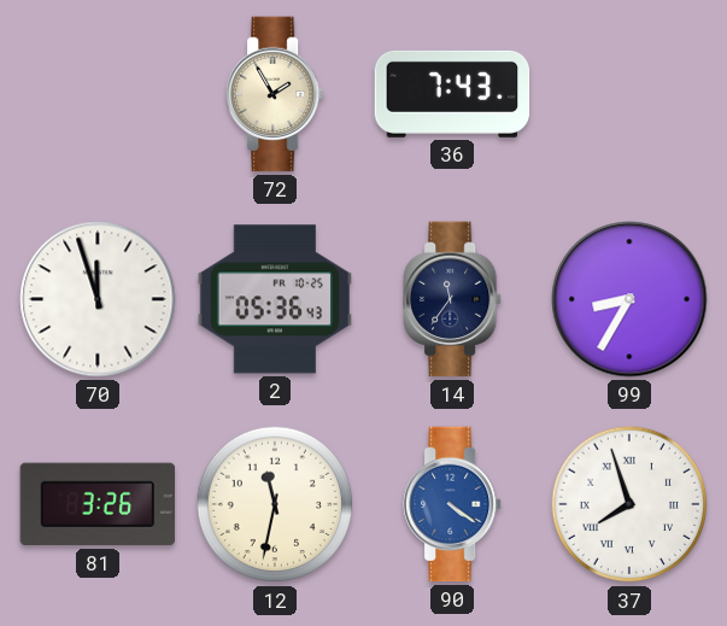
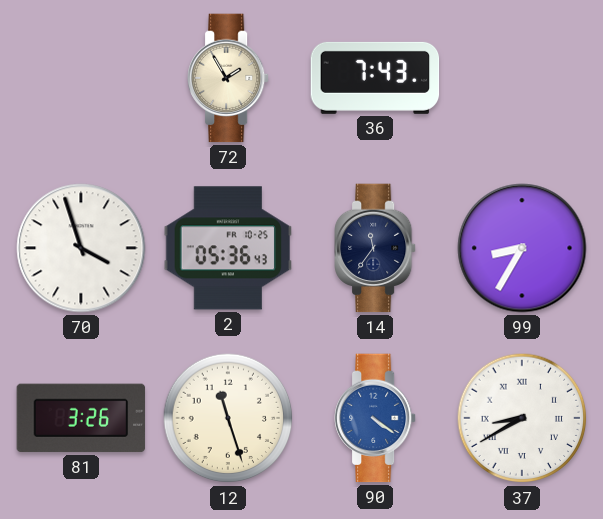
70: 11:57 -> 3:57
12: 11:32 -> 11:27
37: 7:57 -> 8:40
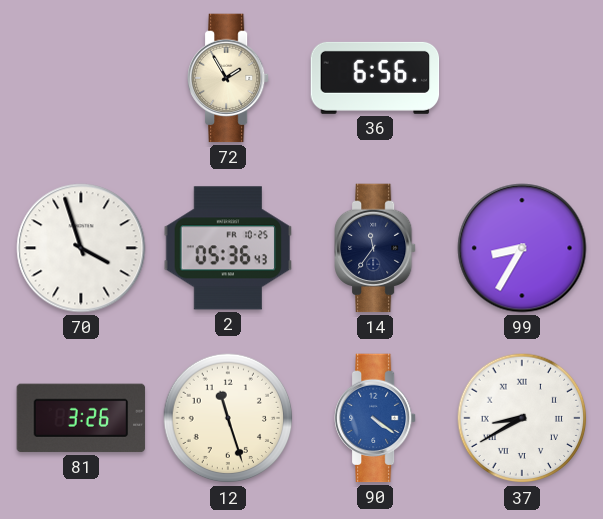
36: 7:43 -> 6:56
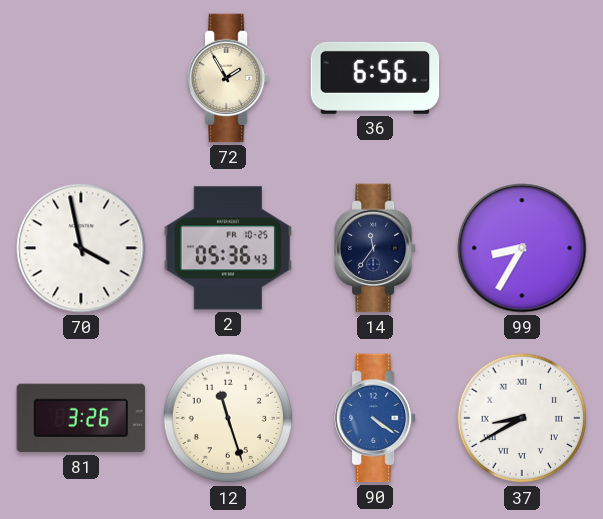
70: 3:57 -> 3:58
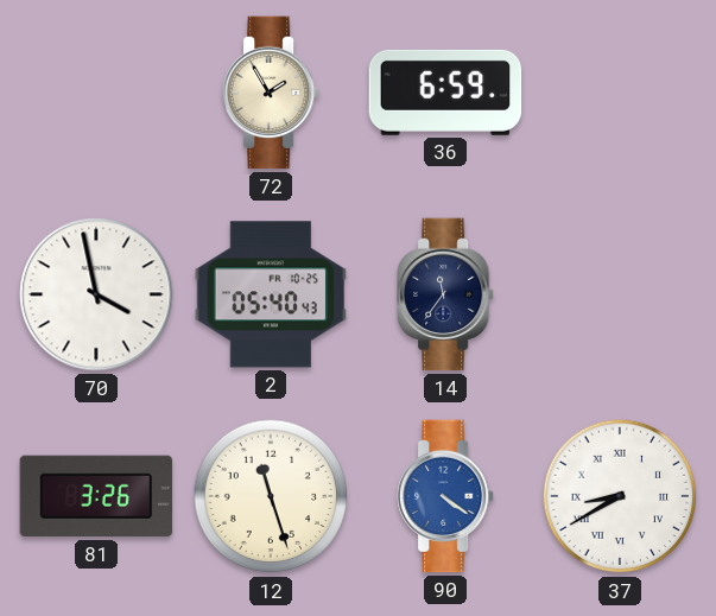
36: 6:56 -> 6:59
2: 05:36 -> 05:40
99: 8:35 -> none
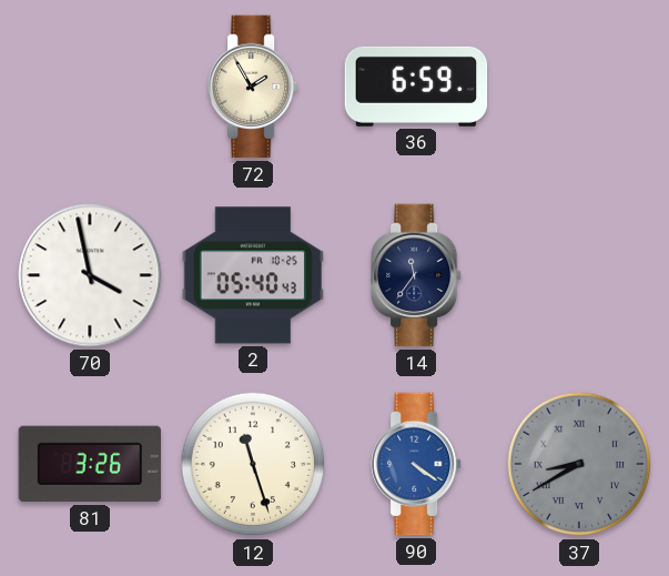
37 dial: white -> grey
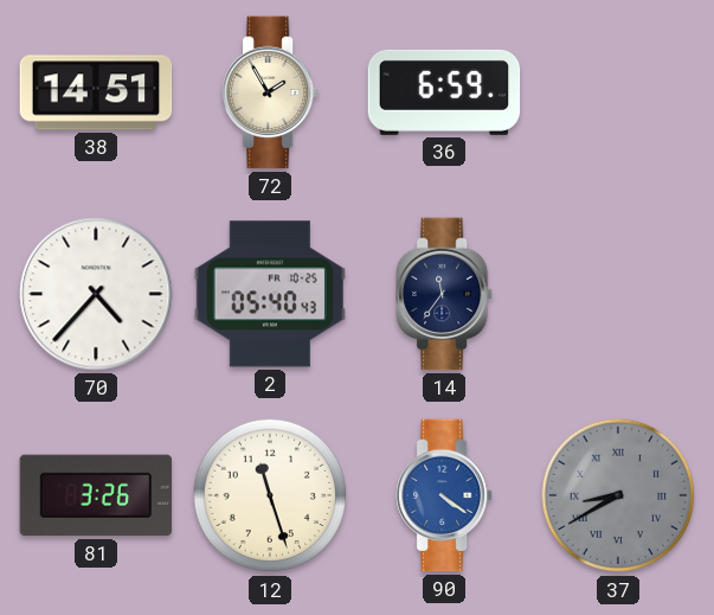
38: none -> 14:51
70: 3:58 -> 4:37
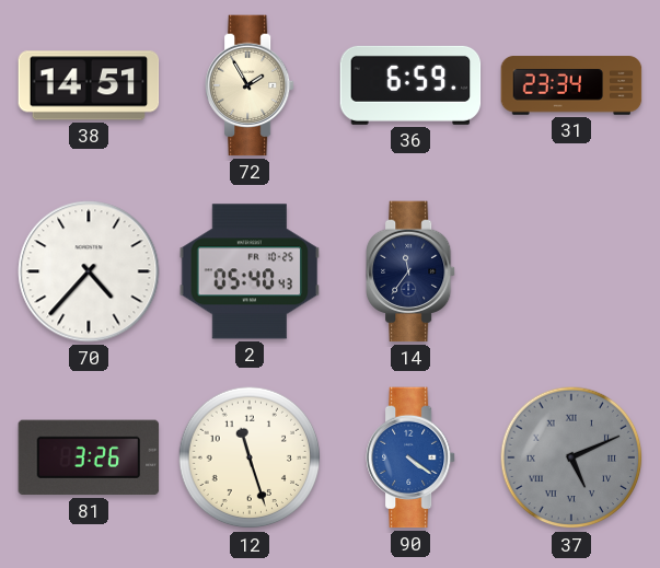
31: none -> 23:34
37: 8:40 -> 5:11
